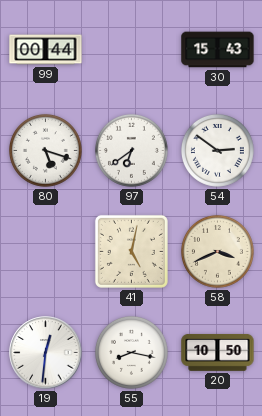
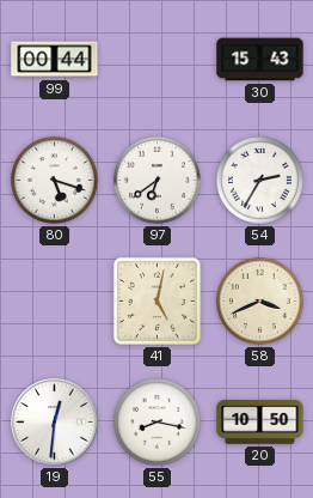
54: 2:51 -> 2:35
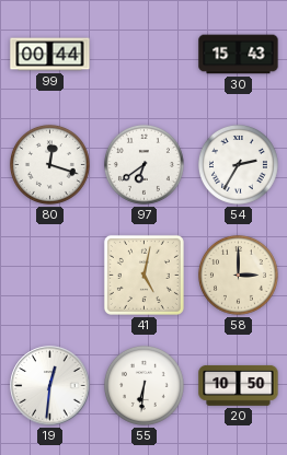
80: 5:18 -> 12:18
58: 3:41 -> 3:00
55: 8:17 -> 6:31
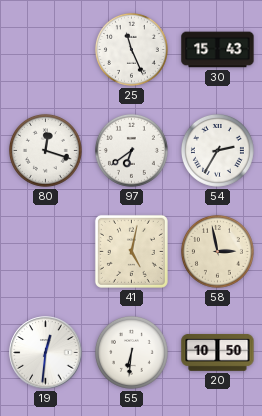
99: 00:44 -> none
25: none -> 11:26
58: 3:00 -> 2:58
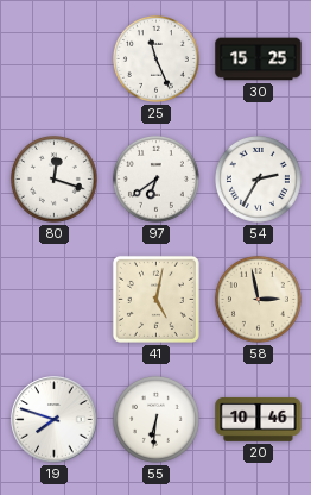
30: 15:43 -> 15:25
19: 12:31 -> 7:48
20: 10:50 -> 10:46
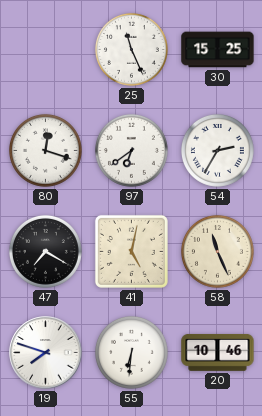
47: none -> 7:20
58: 2:58 -> 11:26
